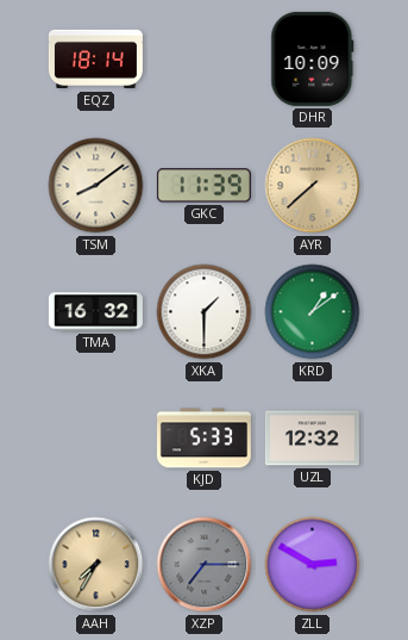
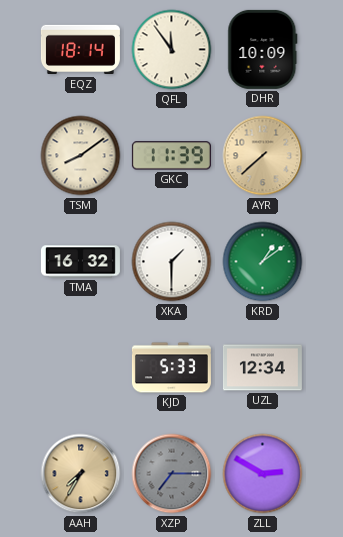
QFL: none -> 11:54
UZL: 12:32 -> 12:34
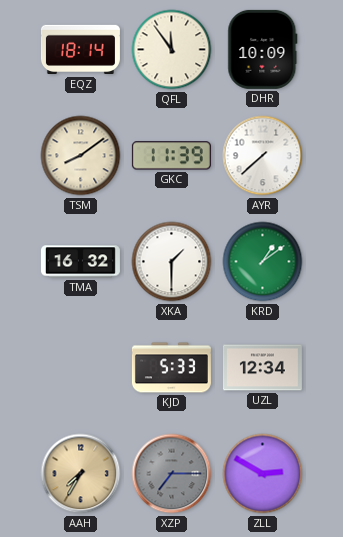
AYR dial: champagne -> white
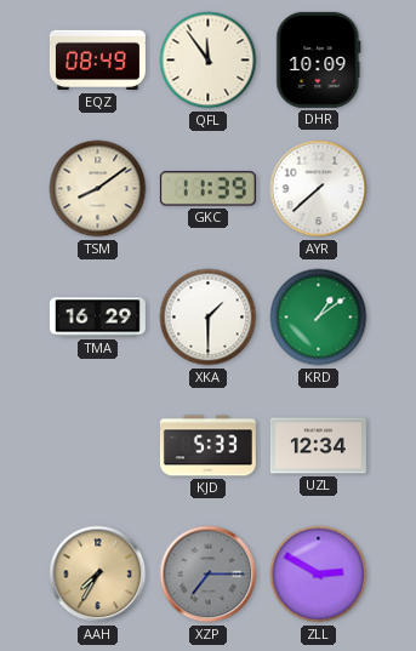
EQZ: 18:14 -> 08:49
TMA: 16:32 -> 16:29
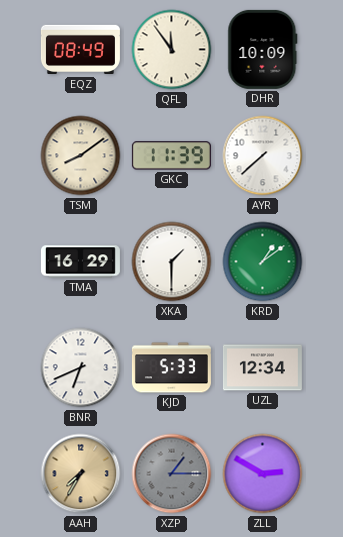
BNR: none -> 6:41
XZP: 7:15 -> 1:15
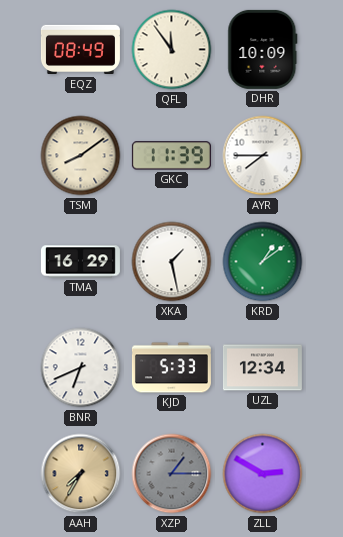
AYR: 7:38 -> 7:45
XKA: 1:30 -> 1:28
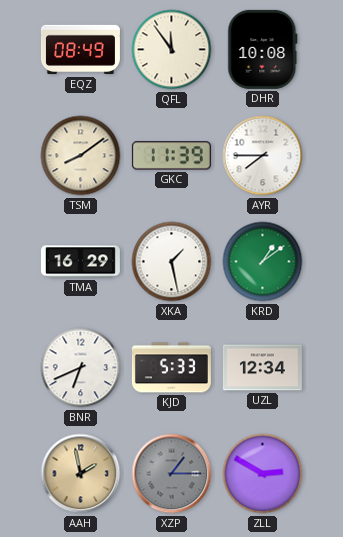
DHR: 10:09 -> 10:08
AAH: 7:35 -> 1:58
